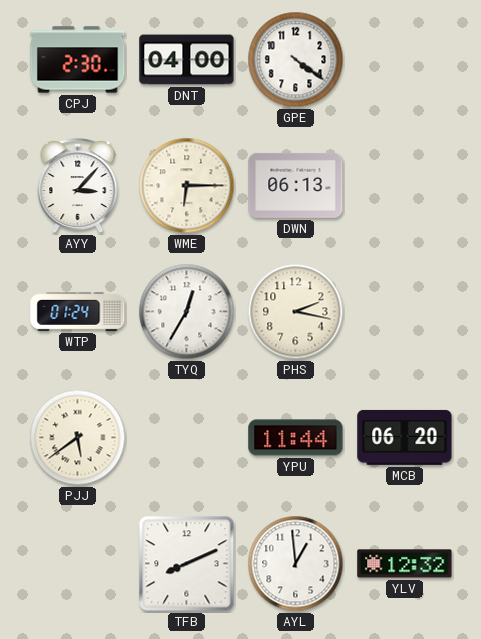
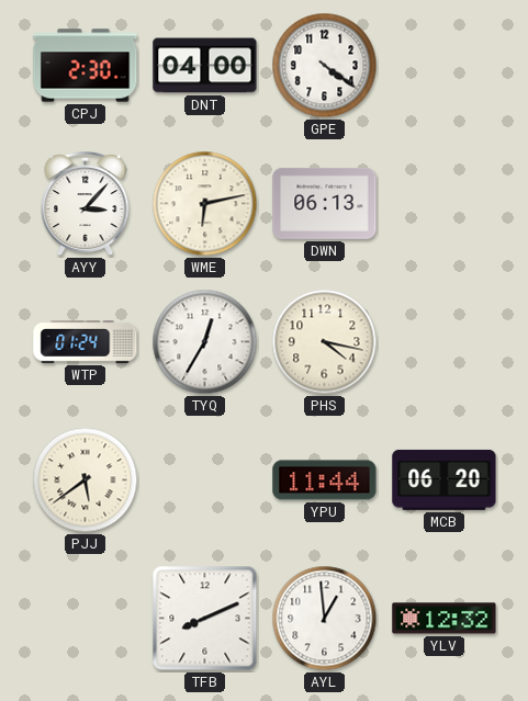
WME: 6:15 -> 6:13
PHS: 2:17 -> 4:17
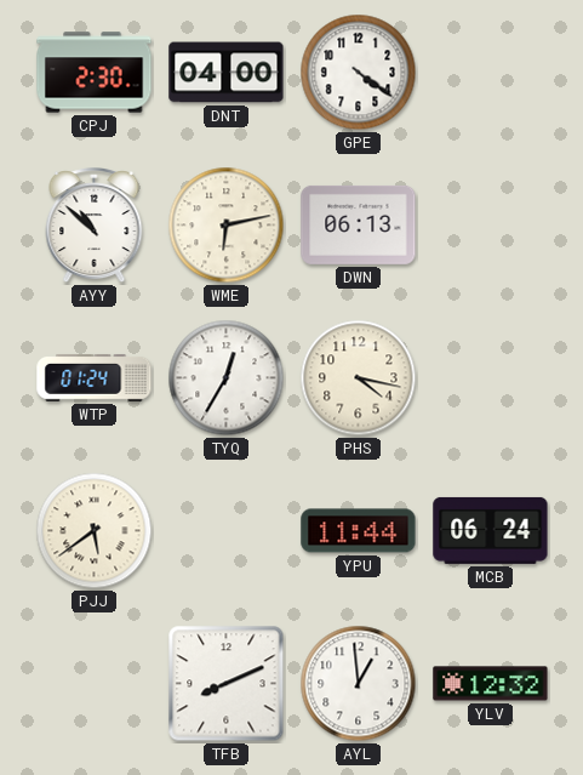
AYY: 3:07 -> 10:52
MCB: 06:20 -> 06:24
